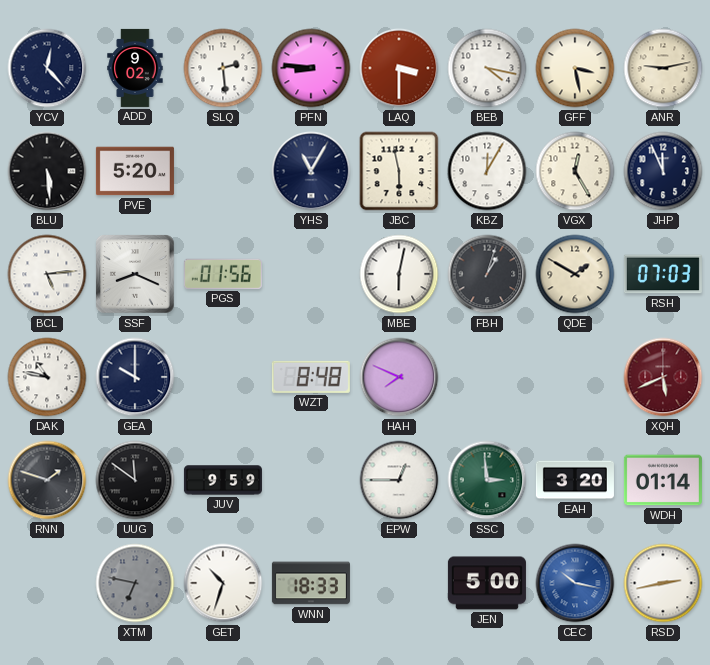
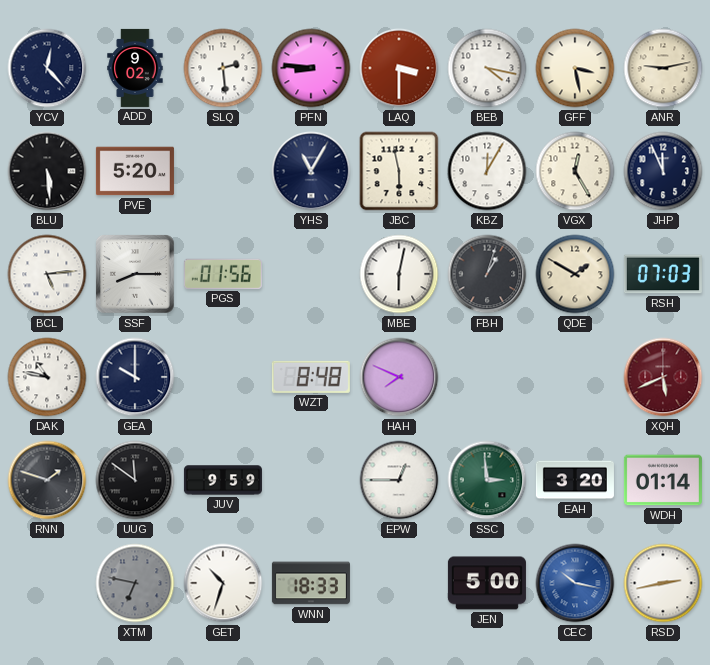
SSF: 8:19 -> 8:15
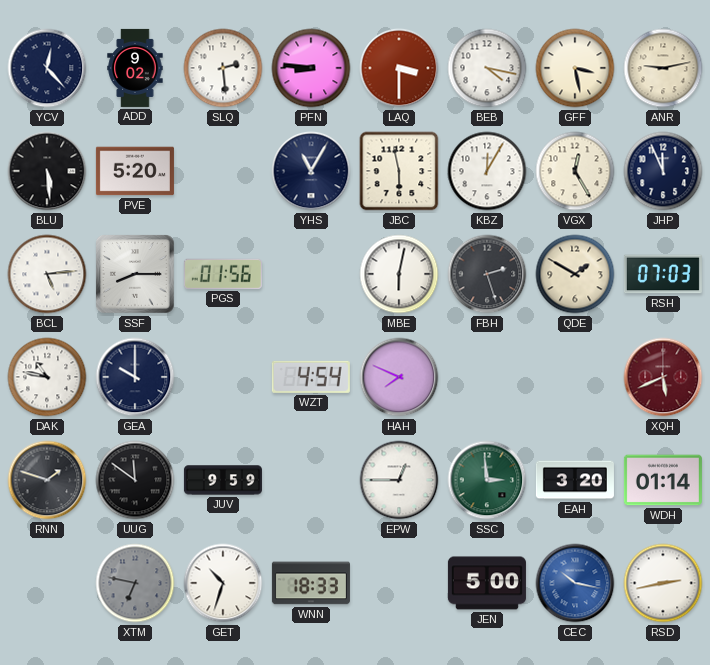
FBH: 1:03 -> 2:27
WZT: 8:48 -> 4:54
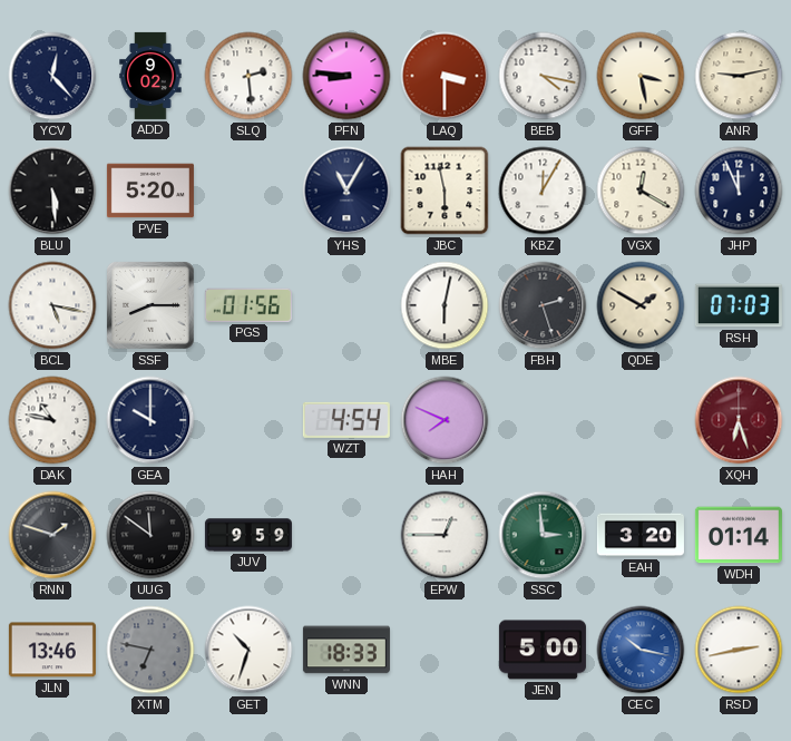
VGX: 12:25 -> 12:20
BCL: 5:14 -> 5:17
XQH: 5:41 -> 6:27
JLN: none -> 13:46
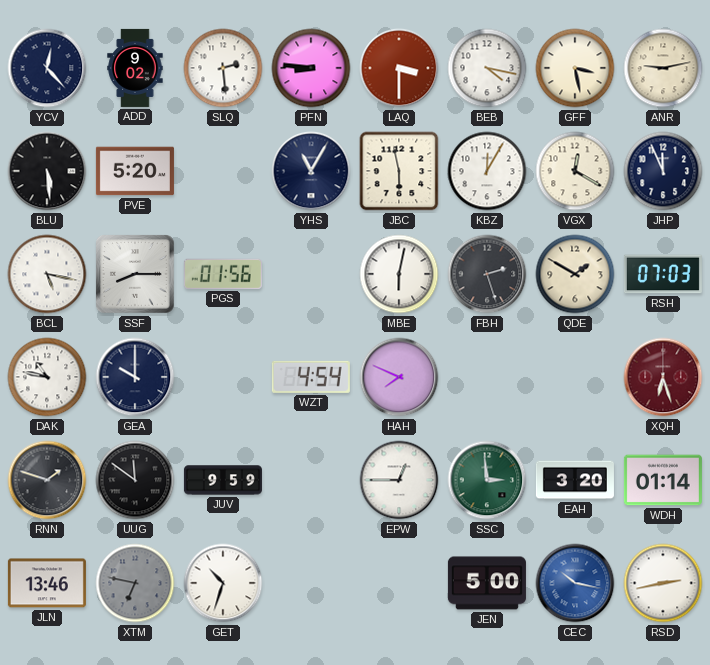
WNN: 18:33 -> none
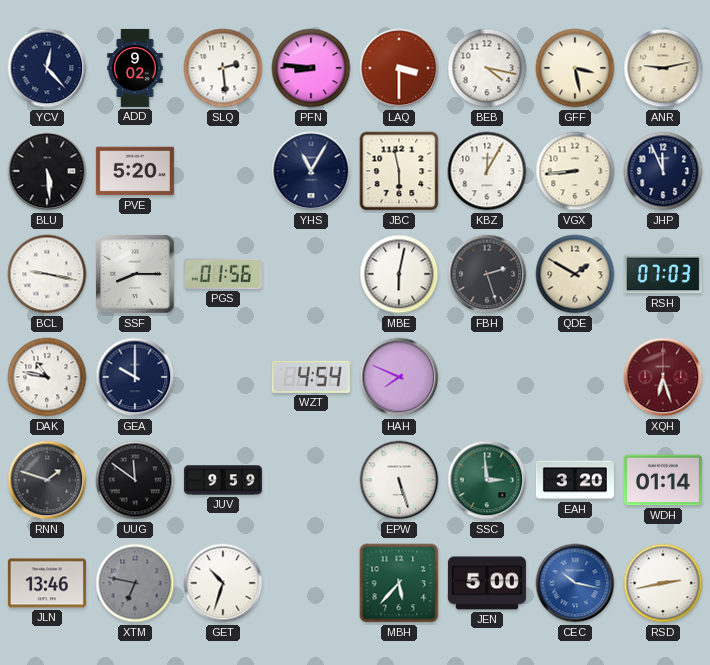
VGX: 12:20 -> 8:44
BCL: 5:17 -> 9:17
EPW: 12:45 -> 5:27
MBH: none -> 5:37
